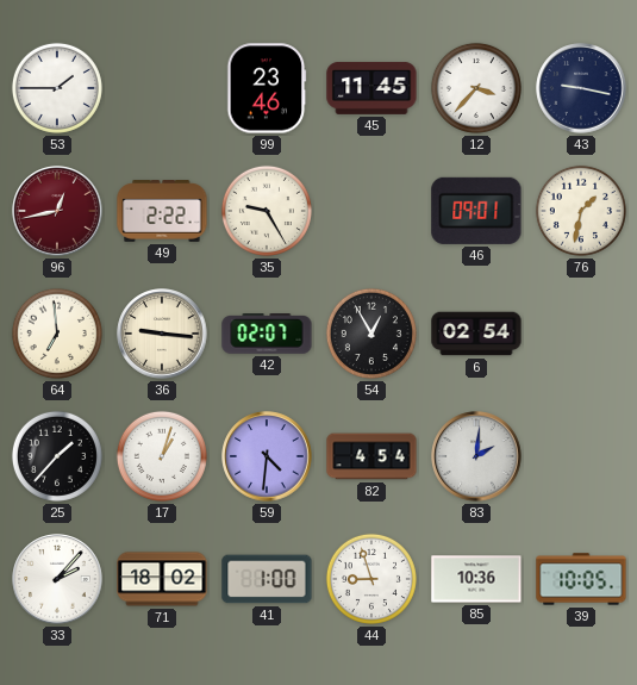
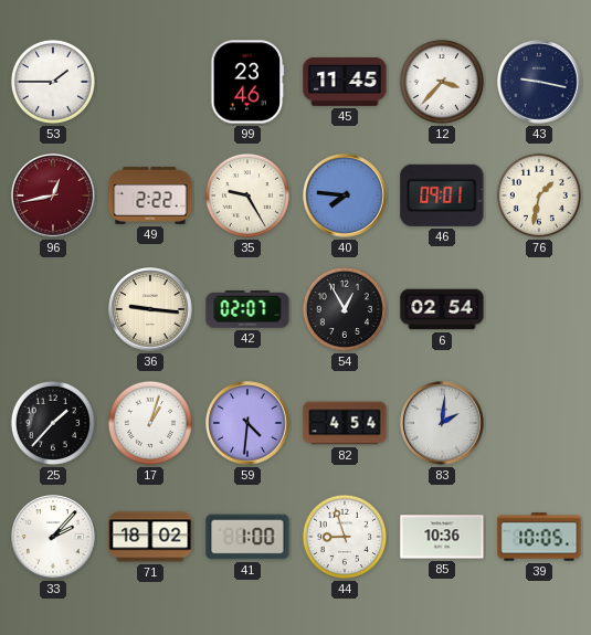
40: none -> 7:46
64: 6:59 -> none
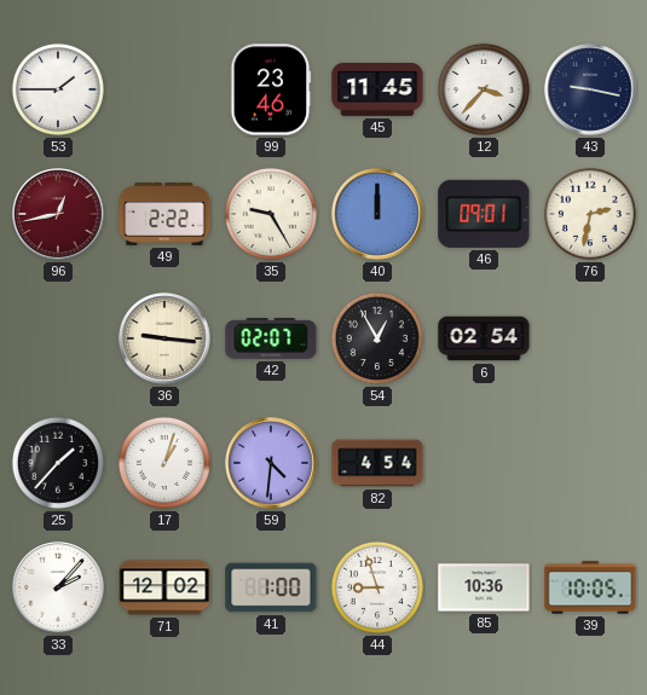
40: 7:46 -> 12:00
76: 1:32 -> 2:32
83: 2:01 -> none
71: 18:02 -> 12:02
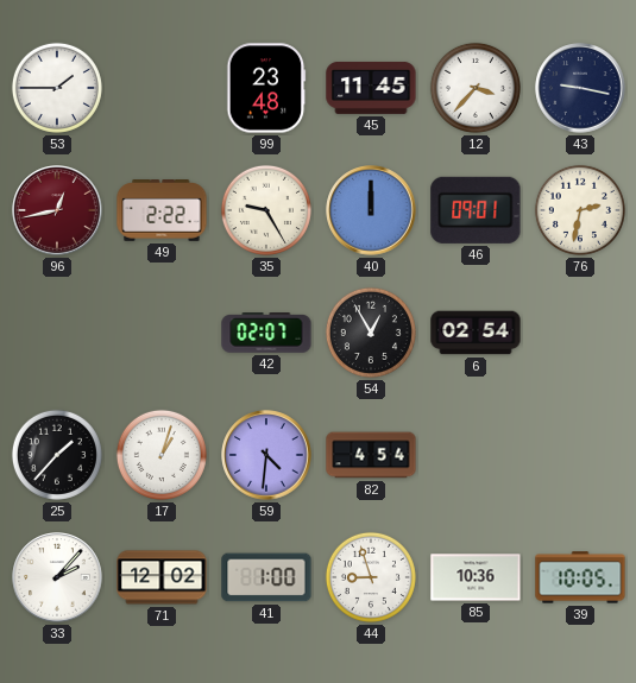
99: 23:46 -> 23:48
36: 9:16 -> none
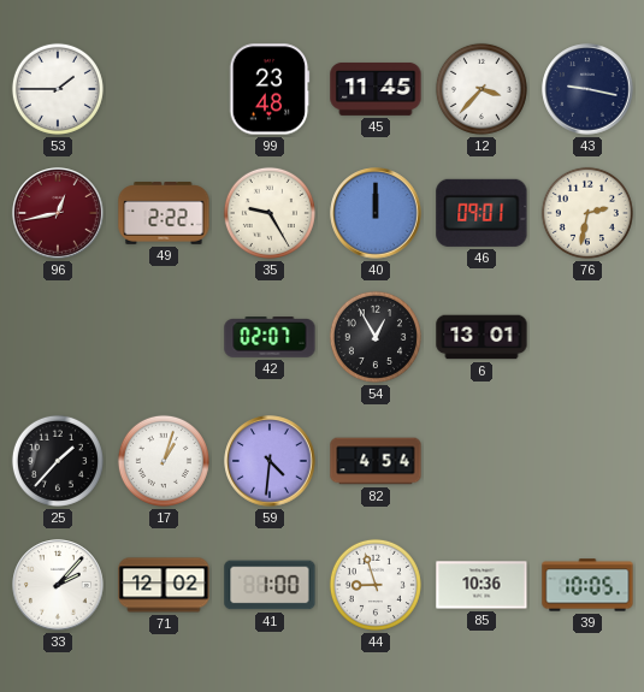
6: 02:54 -> 13:01
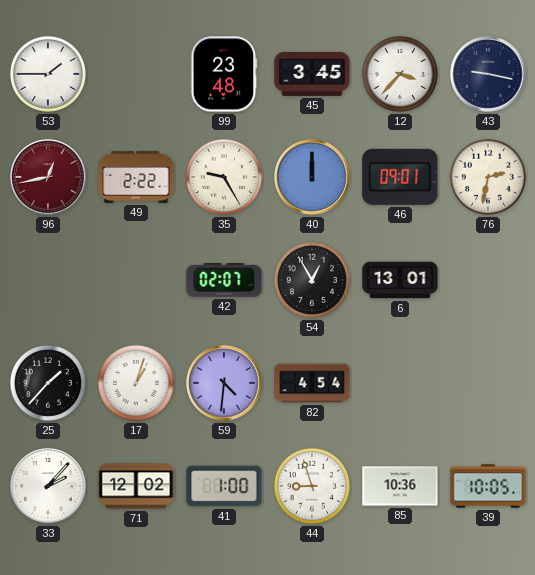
45: 11:45 -> 3:45
